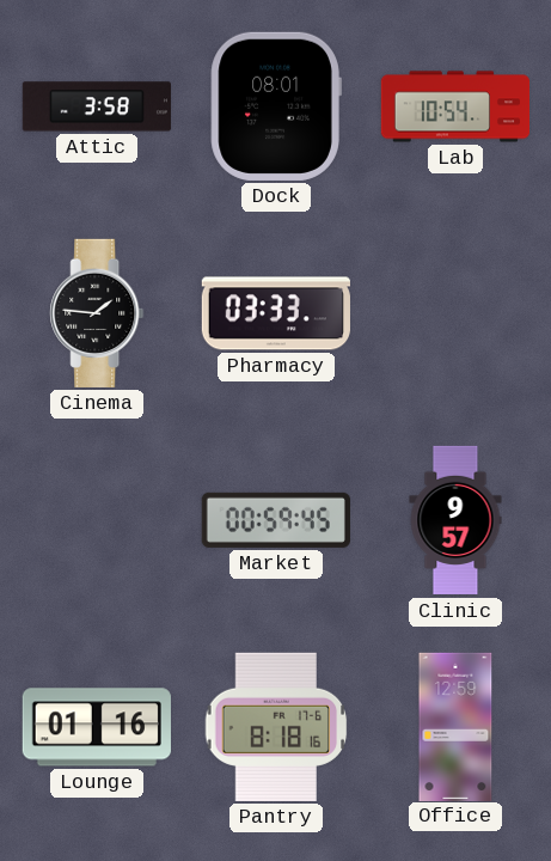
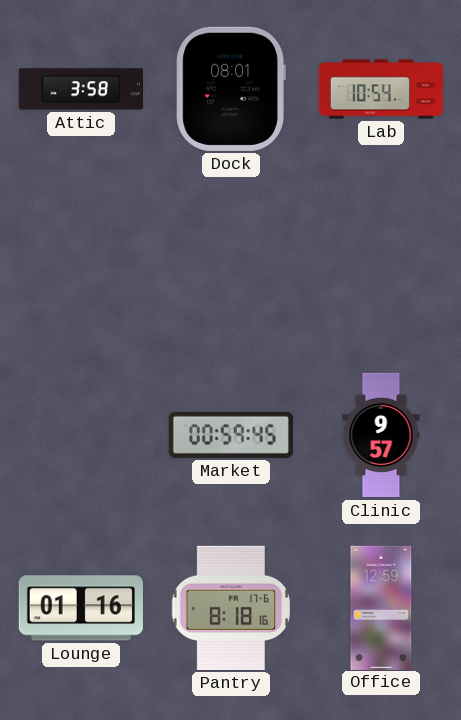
Cinema: 1:46 -> none
Pharmacy: 03:33 -> none
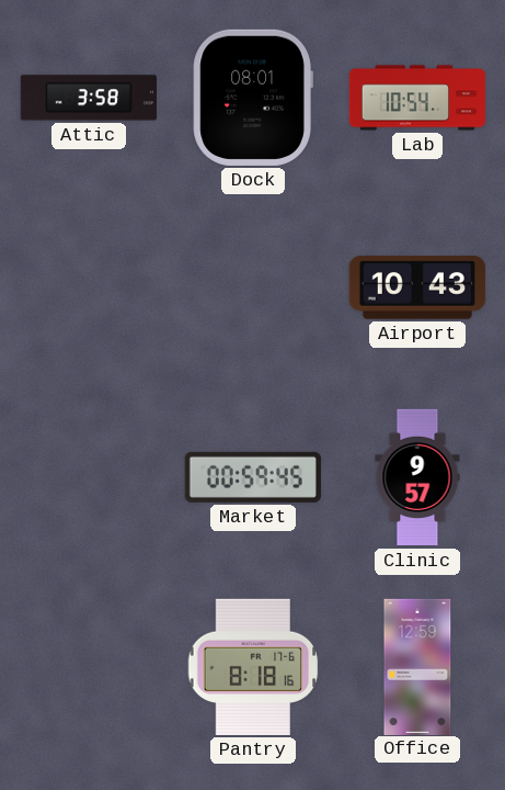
Airport: none -> 10:43
Lounge: 01:16 -> none
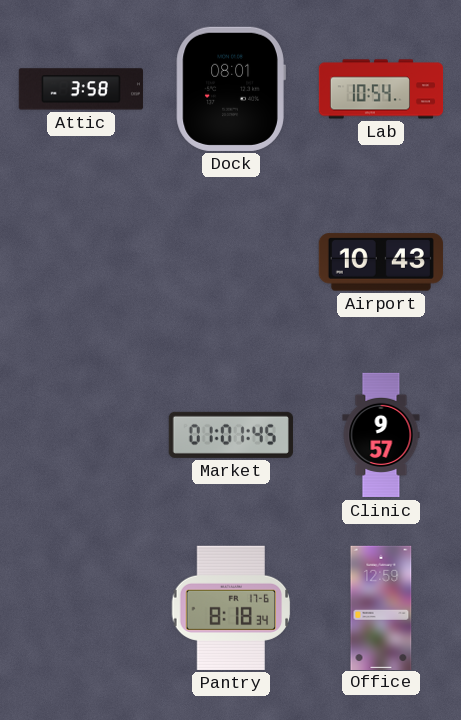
Market: 00:59 -> 01:01
Pantry: 8:18:16 -> 8:18:34
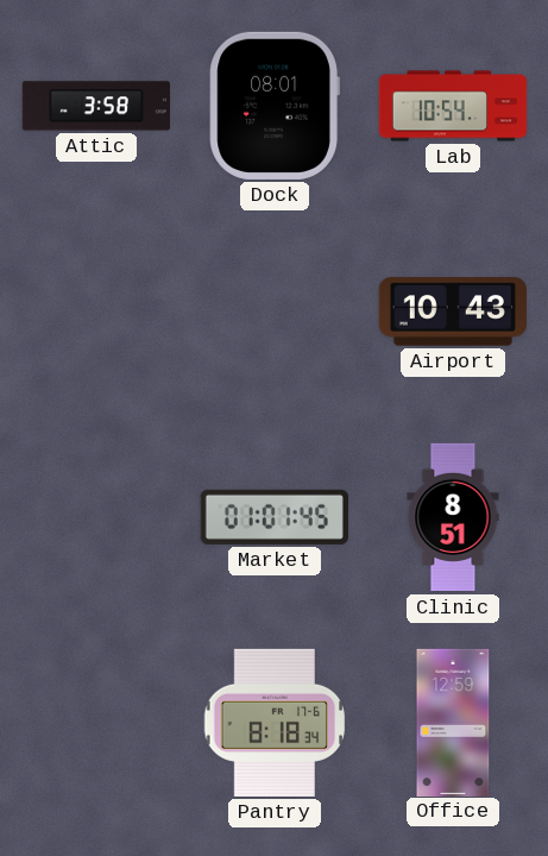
Clinic: 9:57 -> 8:51
